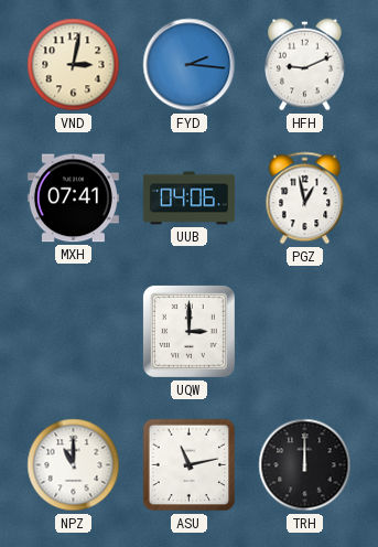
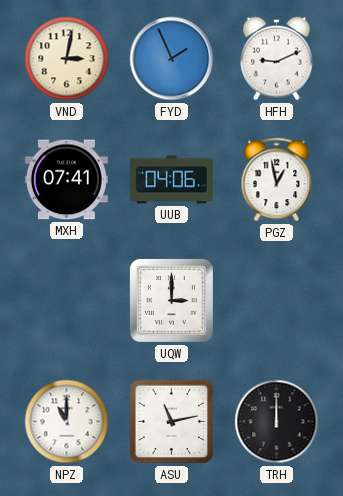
FYD: 2:16 -> 1:56
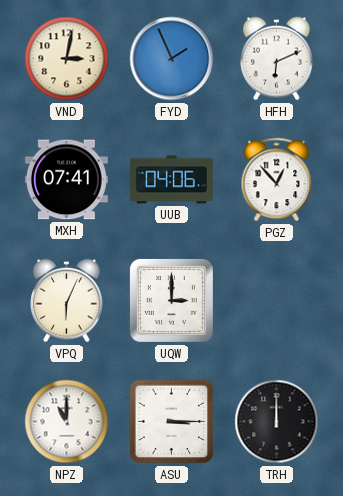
HFH: 9:11 -> 6:11
PGZ: 12:58 -> 12:53
VPQ: none -> 6:04
ASU: 11:13 -> 3:15
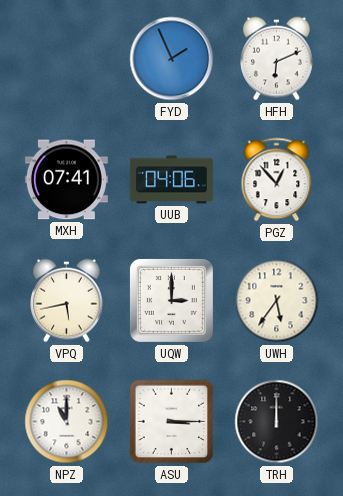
VND: 3:02 -> none
VPQ: 6:04 -> 5:43
UWH: none -> 5:36
